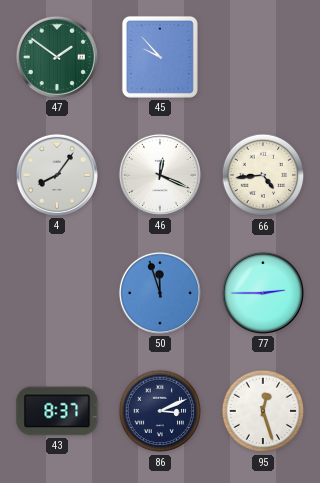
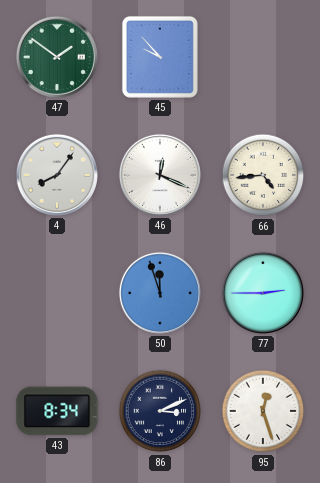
43: 8:37 -> 8:34
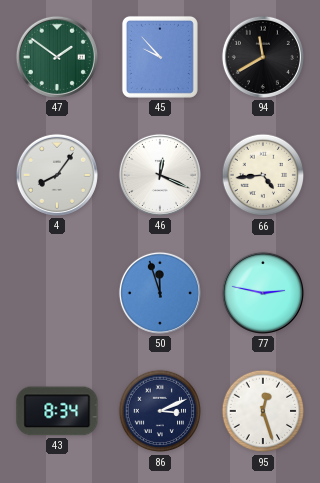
94: none -> 11:40
77: 2:45 -> 2:47
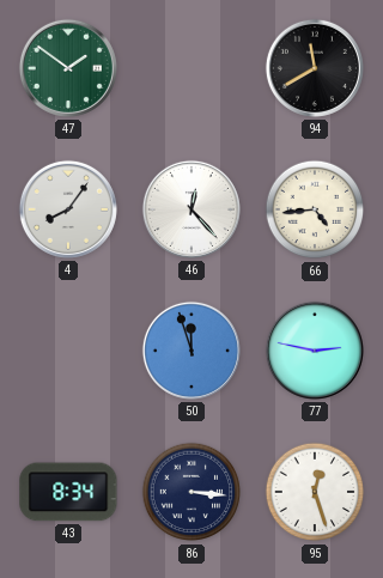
45: 9:53 -> none
46: 12:19 -> 12:23
86: 3:11 -> 3:16
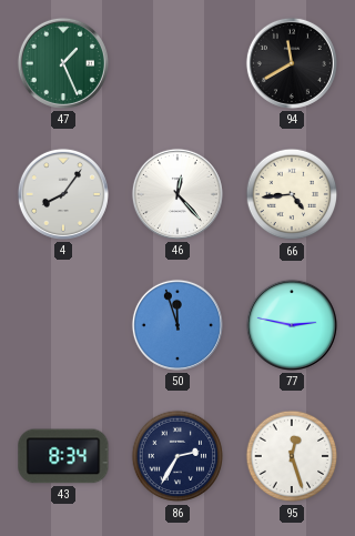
47: 1:51 -> 1:26
86: 3:16 -> 2:35
